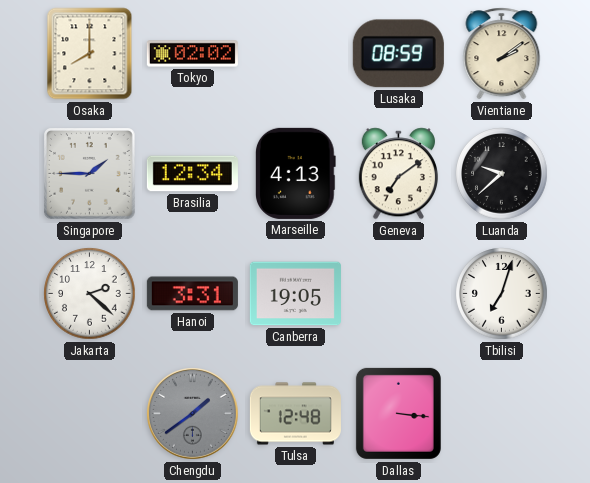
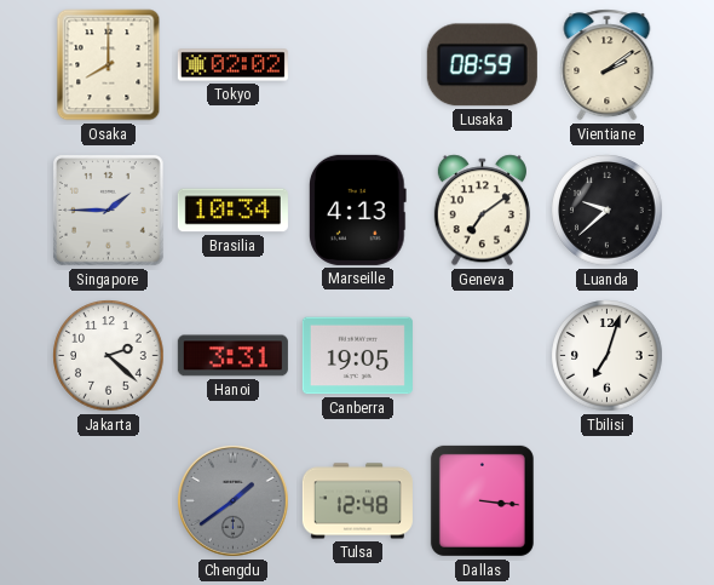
Brasilia: 12:34 -> 10:34
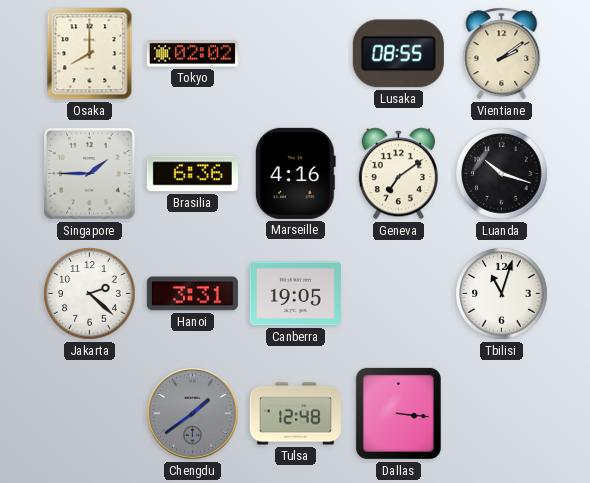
Lusaka: 08:59 -> 08:55
Brasilia: 10:34 -> 6:36
Marseille: 4:13 -> 4:16
Luanda: 9:38 -> 10:18
Tbilisi: 7:03 -> 11:03
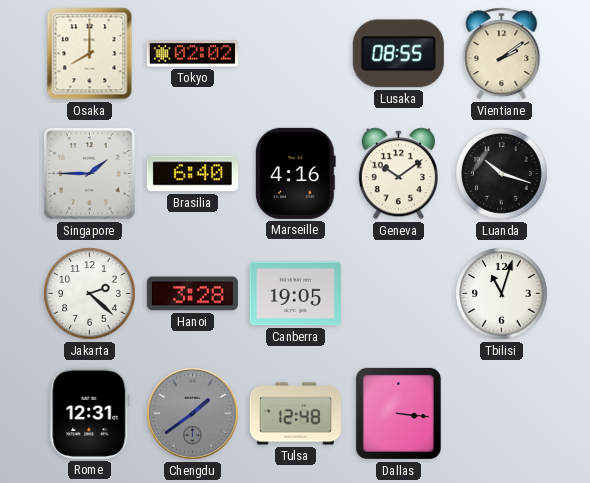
Brasilia: 6:36 -> 6:40
Geneva: 7:09 -> 10:09
Hanoi: 3:31 -> 3:28
Rome: none -> 12:31
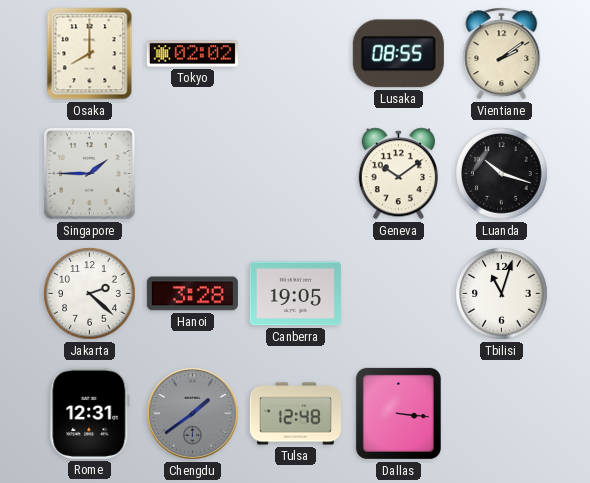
Brasilia: 6:40 -> none
Marseille: 4:16 -> none
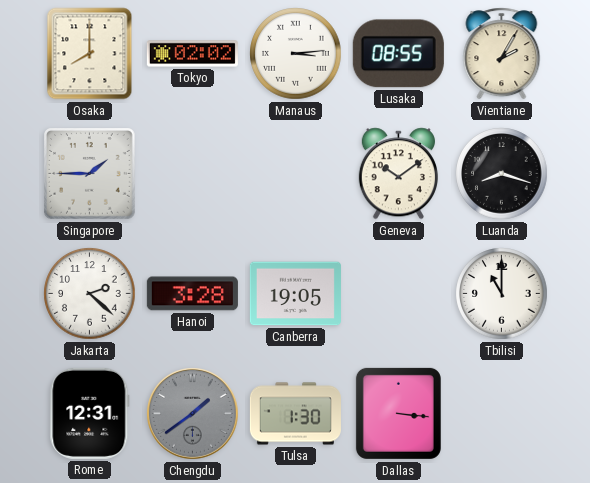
Manaus: none -> 3:14
Vientiane: 2:09 -> 2:05
Luanda: 10:18 -> 8:18
Tbilisi: 11:03 -> 11:00
Tulsa: 12:48 -> 1:30
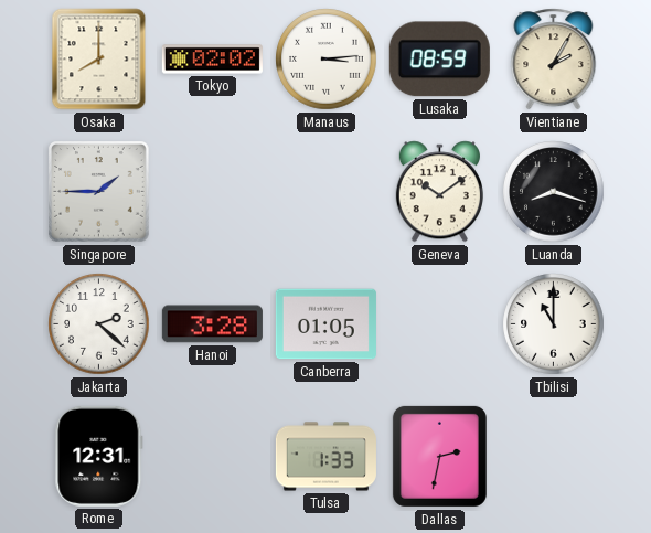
Lusaka: 08:55 -> 08:59
Canberra: 19:05 -> 01:05
Chengdu: 1:39 -> none
Tulsa: 1:30 -> 1:33
Dallas: 3:16 -> 2:32
